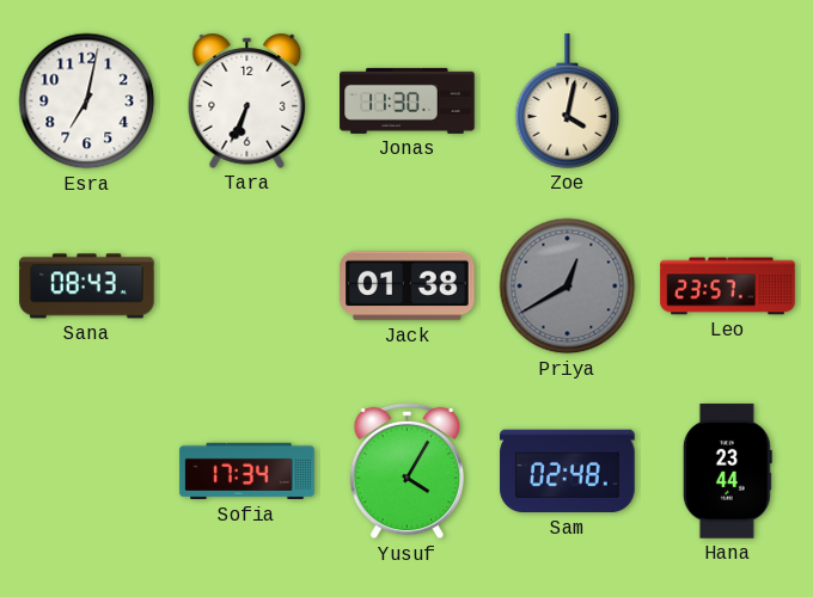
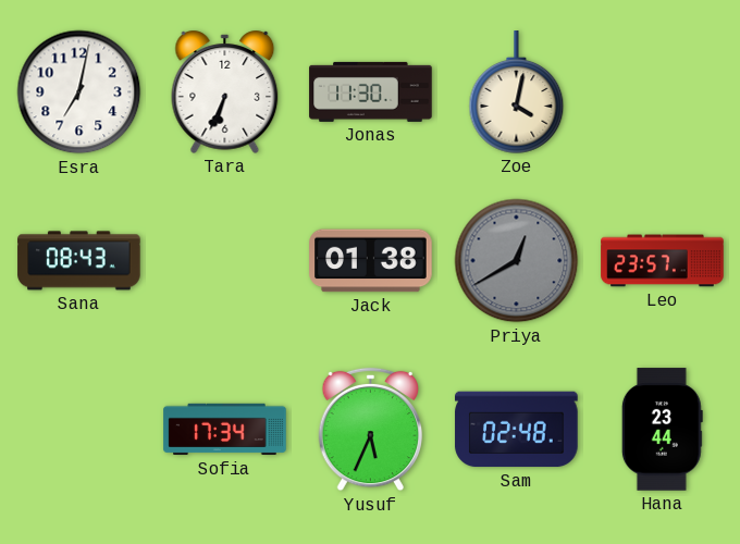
Yusuf: 4:05 -> 5:34
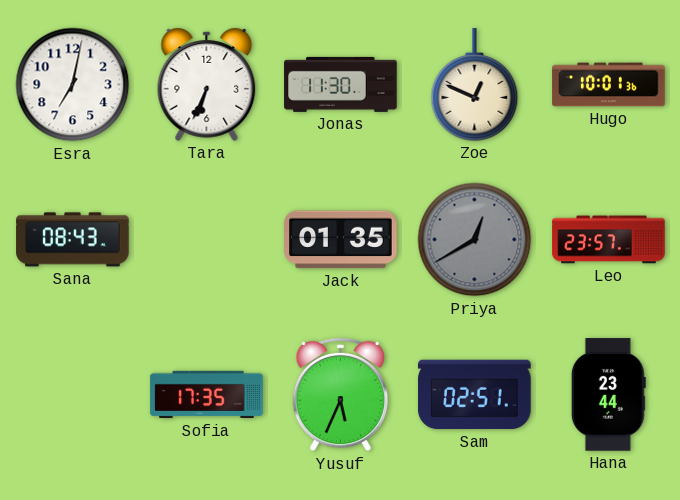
Zoe: 4:02 -> 12:49
Hugo: none -> 10:01
Jack: 01:38 -> 01:35
Sofia: 17:34 -> 17:35
Sam: 02:48 -> 02:51
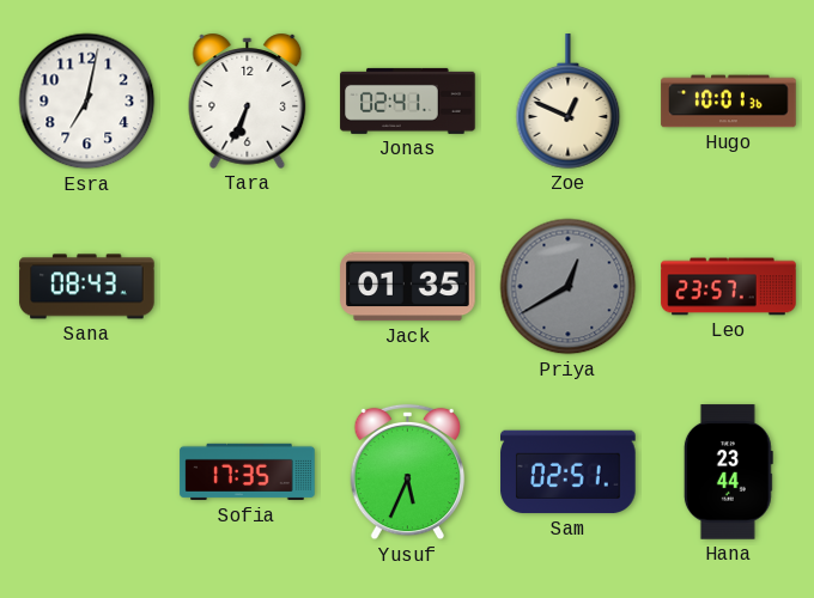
Jonas: 11:30 -> 02:41
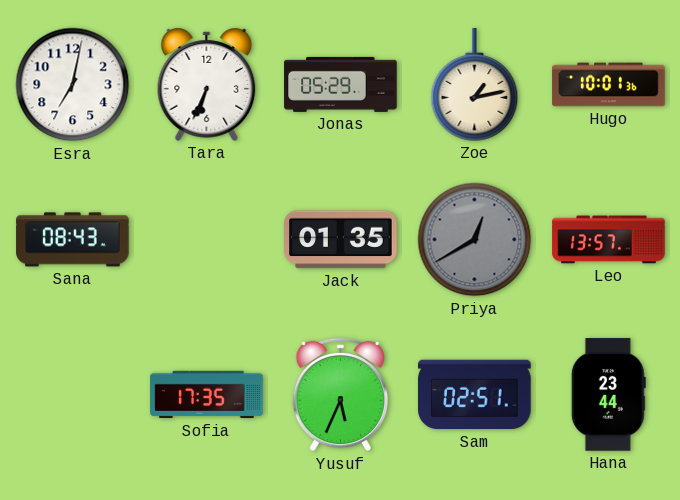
Jonas: 02:41 -> 05:29
Zoe: 12:49 -> 1:13
Leo: 23:57 -> 13:57
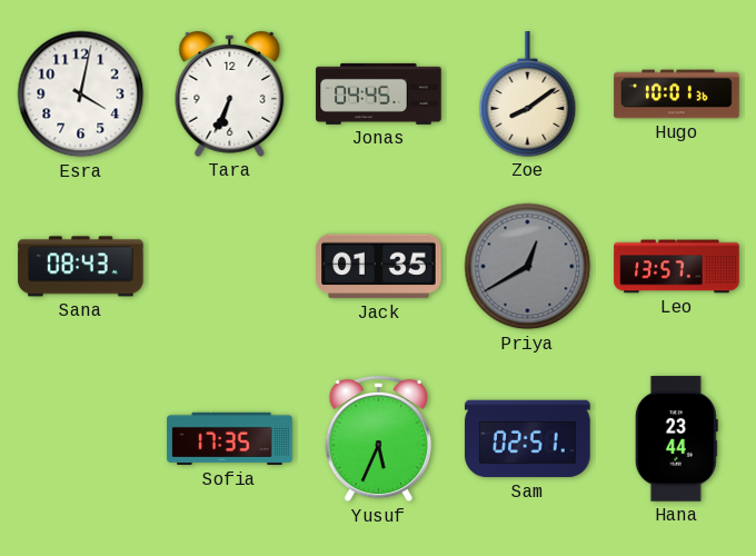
Esra: 7:02 -> 4:02
Jonas: 05:29 -> 04:45
Zoe: 1:13 -> 8:09
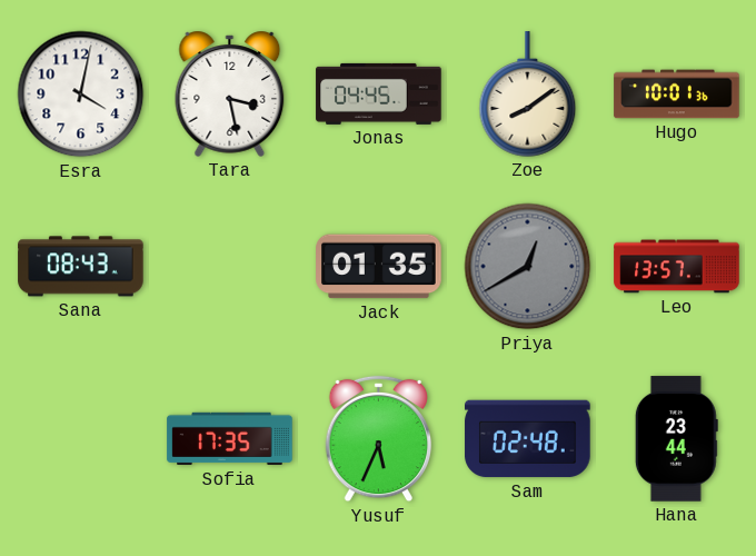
Tara: 6:34 -> 3:28
Sam: 02:51 -> 02:48
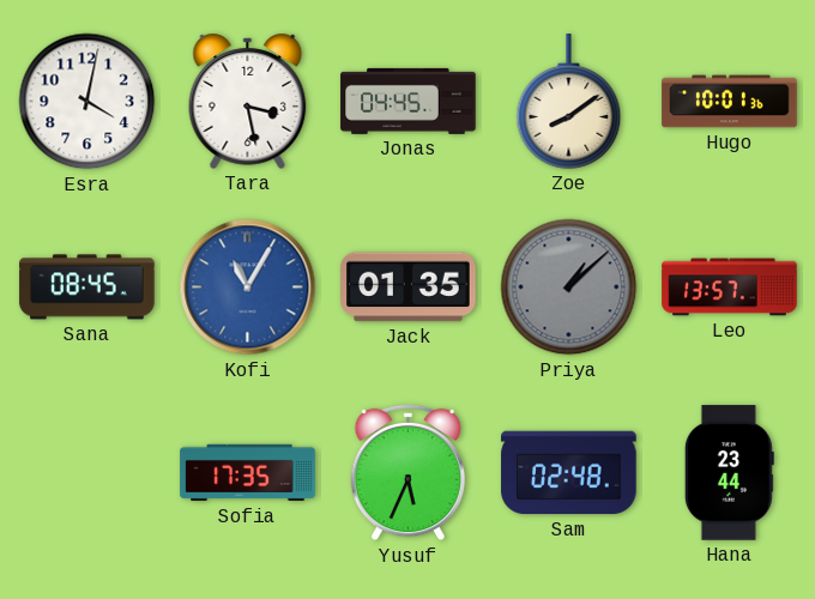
Sana: 08:43 -> 08:45
Kofi: none -> 11:05
Priya: 12:40 -> 1:08
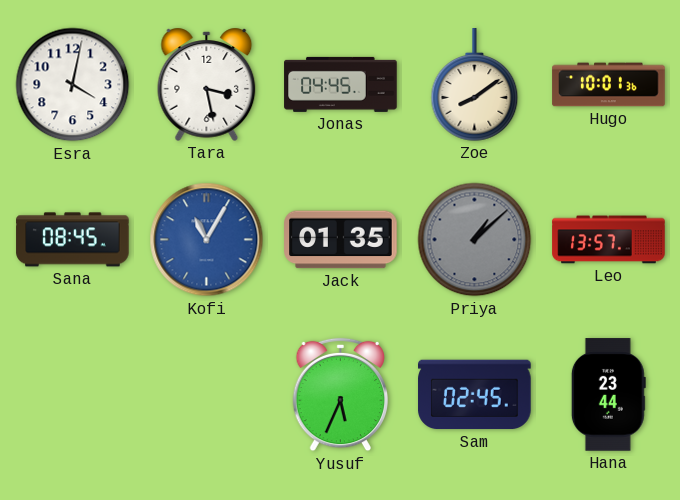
Sofia: 17:35 -> none
Sam: 02:48 -> 02:45
